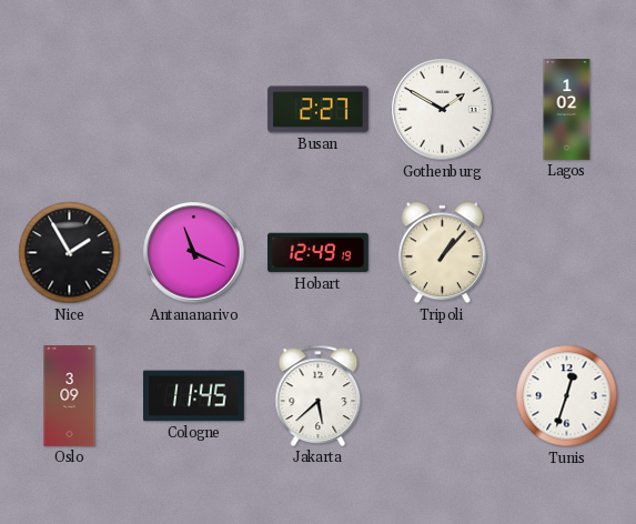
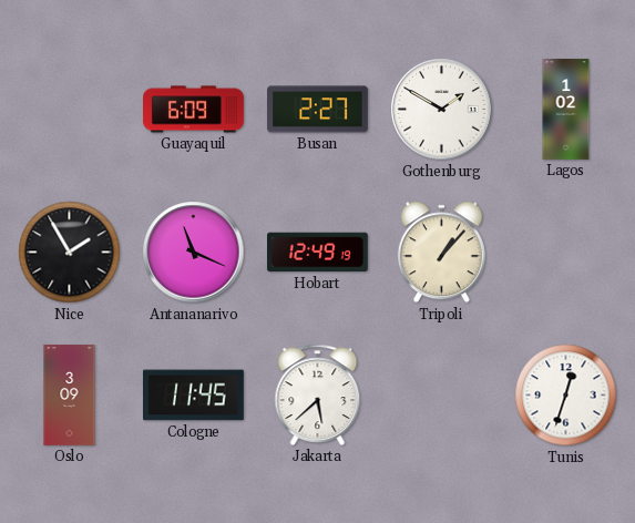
Guayaquil: none -> 6:09
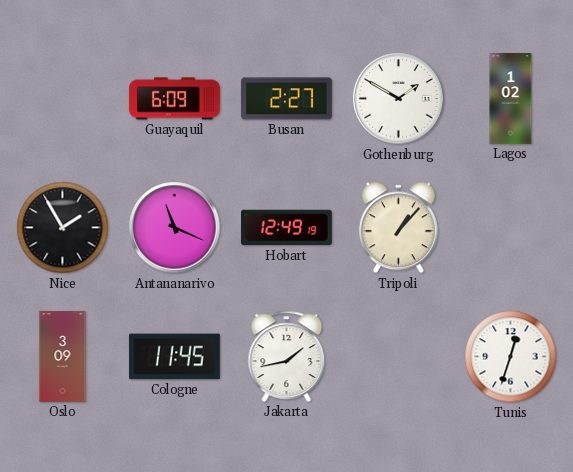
Jakarta: 5:38 -> 1:43
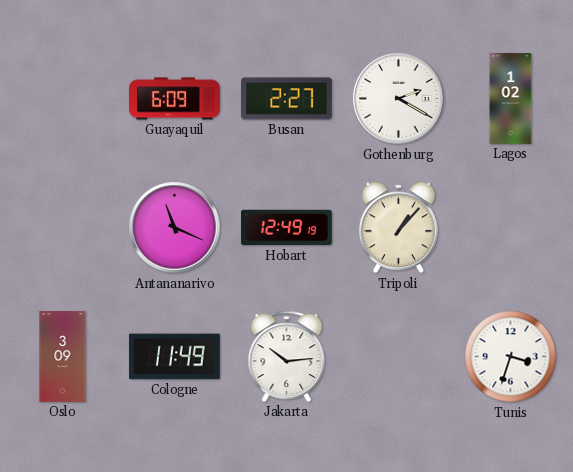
Gothenburg: 1:50 -> 2:20
Nice: 1:55 -> none
Cologne: 11:45 -> 11:49
Jakarta: 1:43 -> 10:14
Tunis: 12:33 -> 3:33
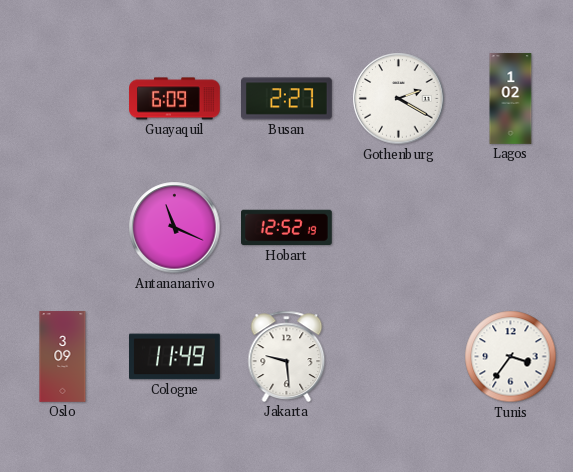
Hobart: 12:49 -> 12:52
Tripoli: 1:07 -> none
Jakarta: 10:14 -> 9:29
Tunis: 3:33 -> 3:36
